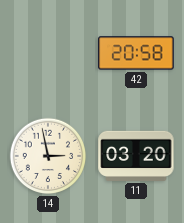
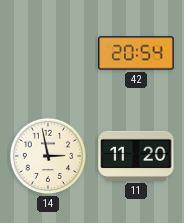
42: 20:58 -> 20:54
11: 03:20 -> 11:20
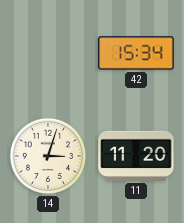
42: 20:54 -> 15:34
14: 2:58 -> 3:03
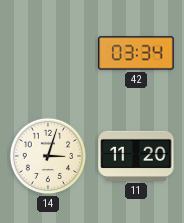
42: 15:34 -> 03:34
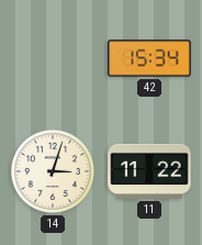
42: 03:34 -> 15:34
11: 11:20 -> 11:22
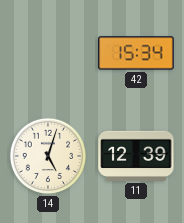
14: 3:03 -> 5:03
11: 11:22 -> 12:39
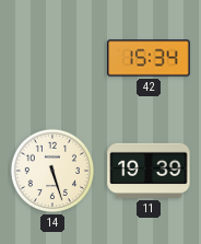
14: 5:03 -> 5:27
11: 12:39 -> 19:39
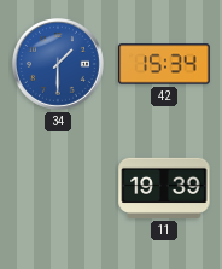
34: none -> 1:30
14: 5:27 -> none
